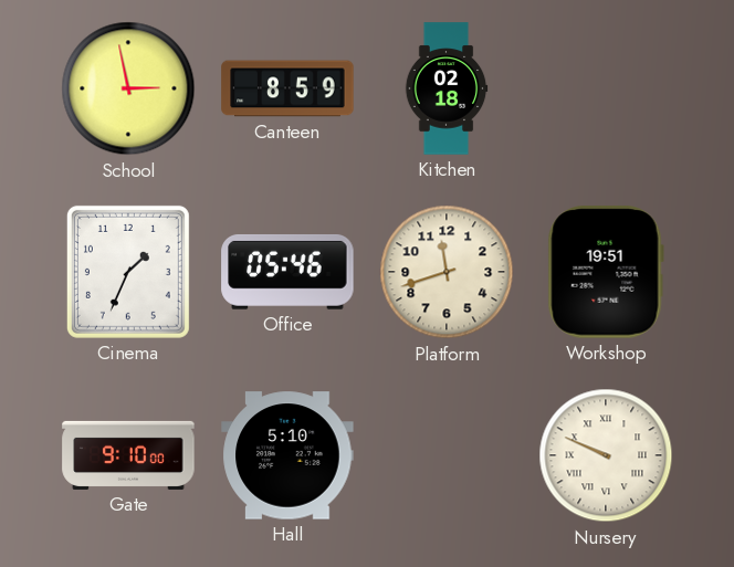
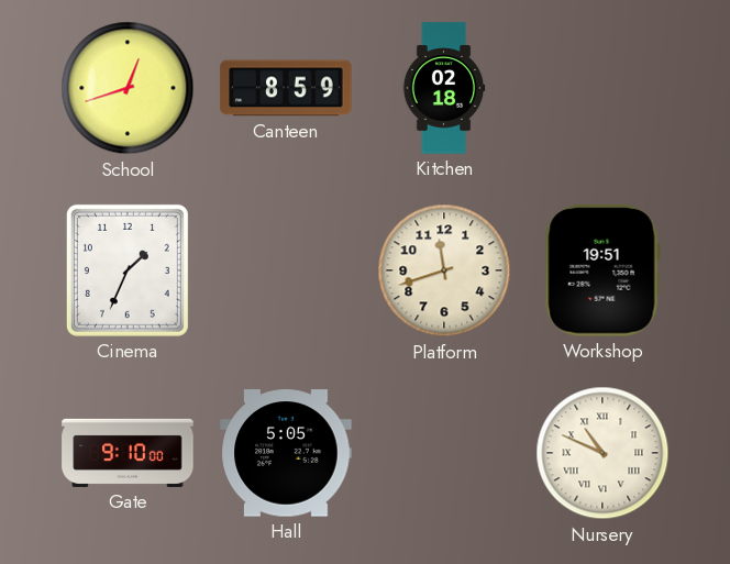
School: 2:58 -> 12:42
Office: 05:46 -> none
Hall: 5:10 -> 5:05
Nursery: 9:49 -> 10:49
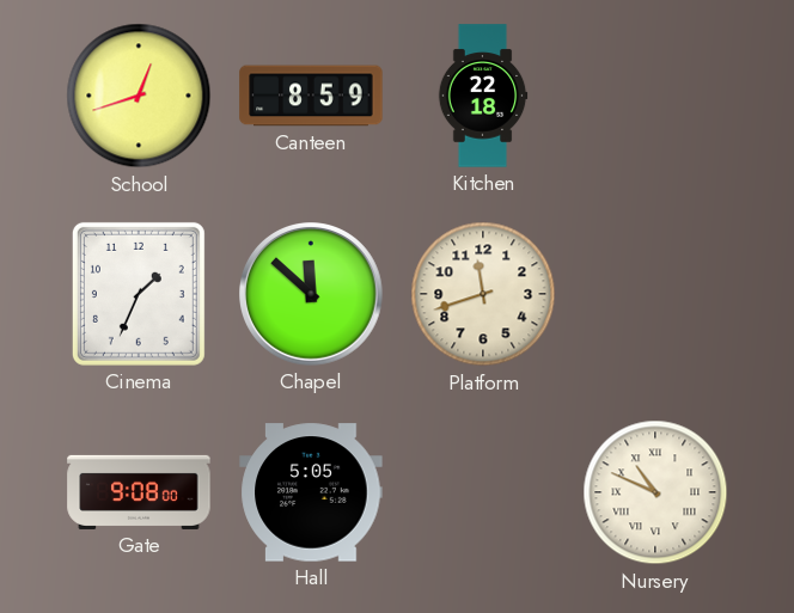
Kitchen: 02:18 -> 22:18
Chapel: none -> 11:52
Workshop: 19:51 -> none
Gate: 9:10 -> 9:08
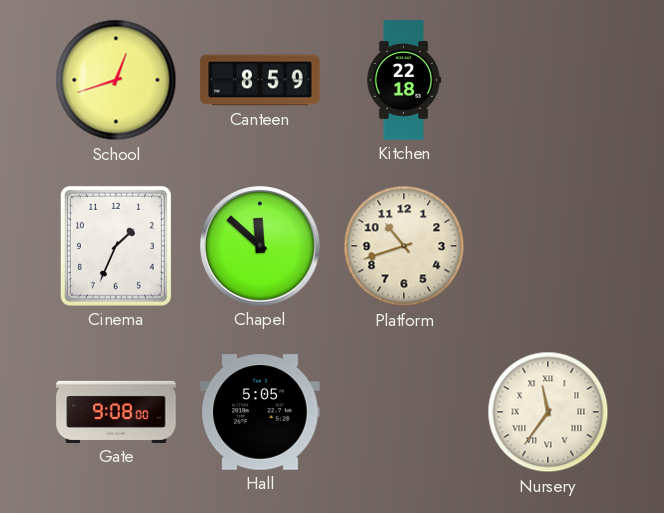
Platform: 11:42 -> 10:42
Nursery: 10:49 -> 11:36
